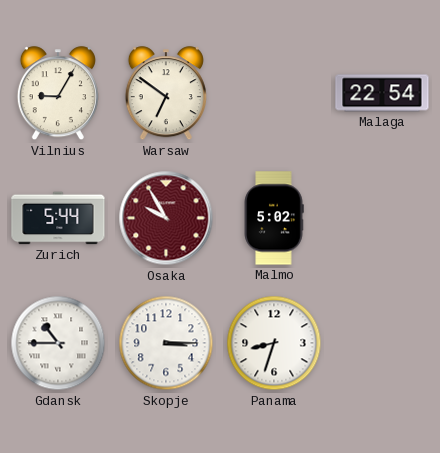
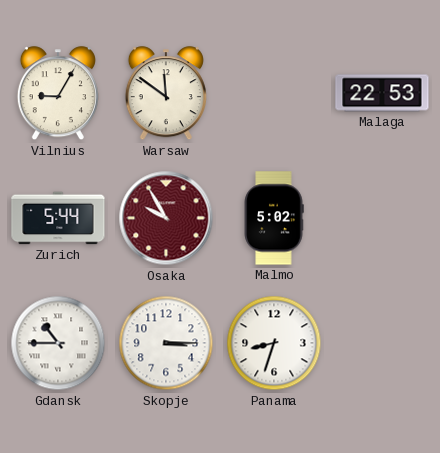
Warsaw: 6:51 -> 11:51
Malaga: 22:54 -> 22:53
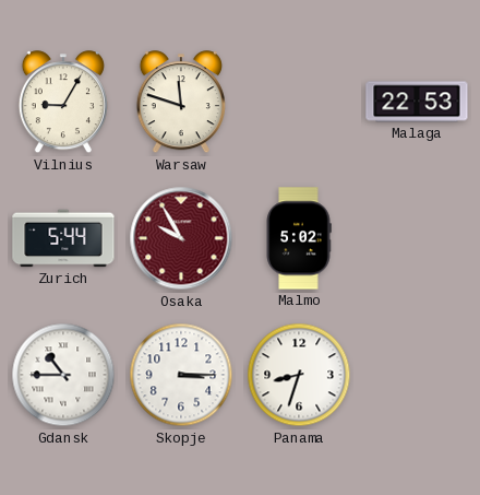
Warsaw: 11:51 -> 11:48
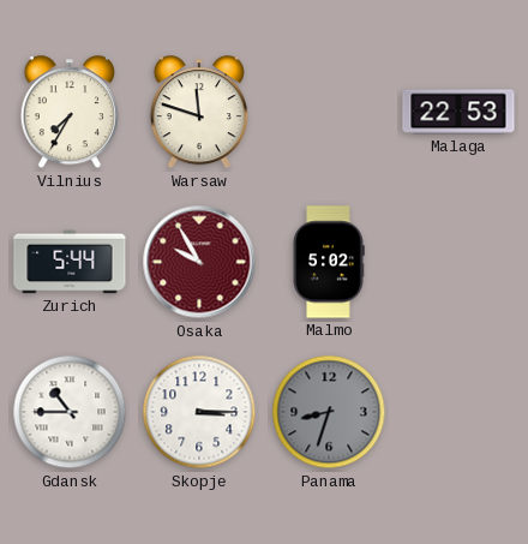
Vilnius: 9:05 -> 7:35
Panama dial: white -> grey
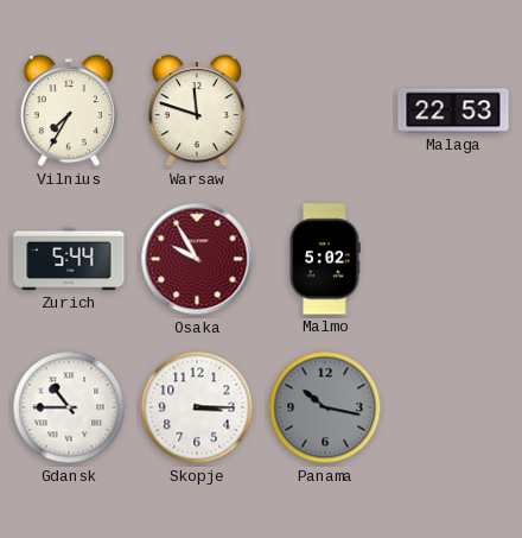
Panama: 8:33 -> 10:17
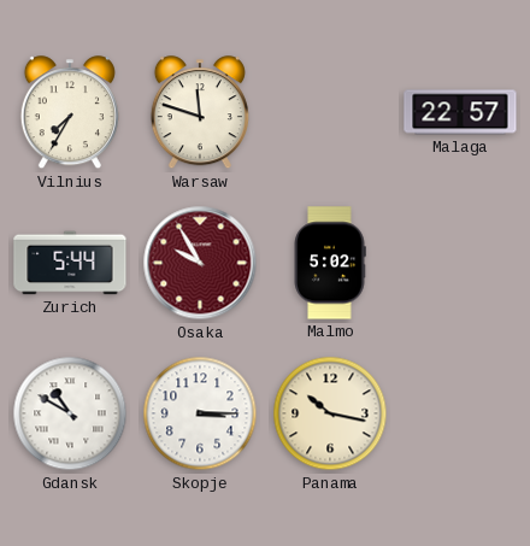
Malaga: 22:53 -> 22:57
Gdansk: 10:45 -> 10:50
Panama dial: grey -> cream
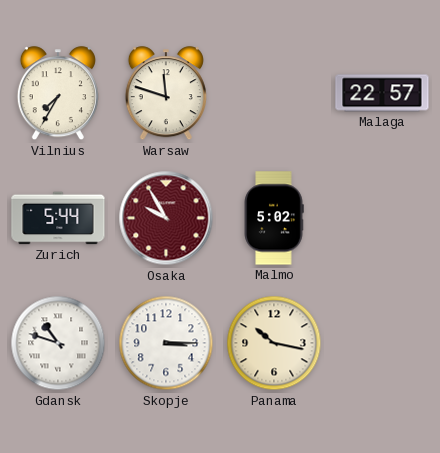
Gdansk: 10:50 -> 10:48
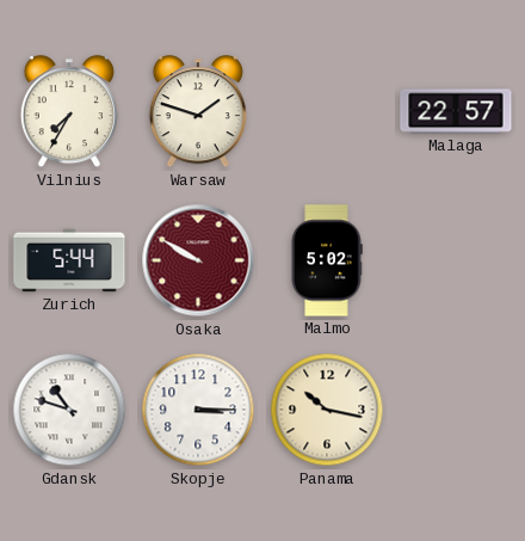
Warsaw: 11:48 -> 1:48
Osaka: 9:55 -> 9:50
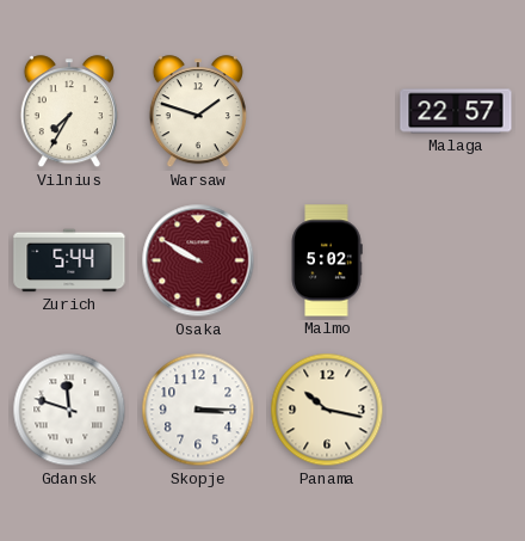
Gdansk: 10:48 -> 11:48
